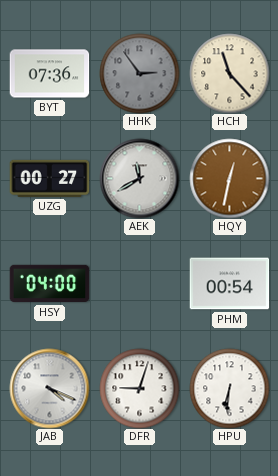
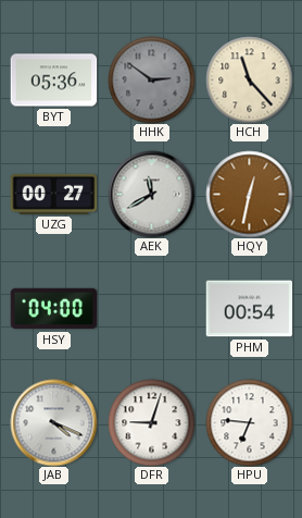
BYT: 07:36 -> 05:36
HHK: 2:54 -> 2:51
HPU: 6:31 -> 6:46
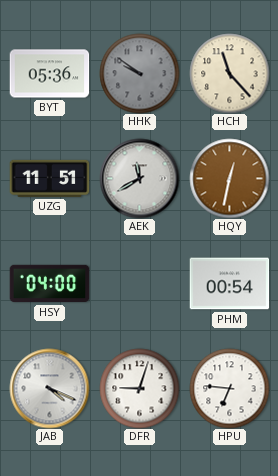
HHK: 2:51 -> 9:51
UZG: 00:27 -> 11:51
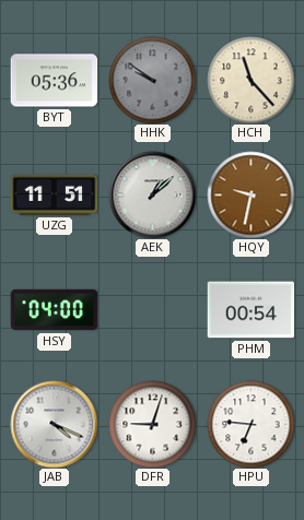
AEK: 11:40 -> 1:08
HQY: 12:32 -> 9:32
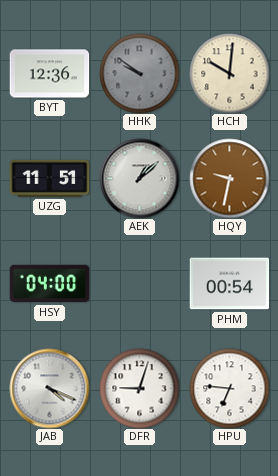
BYT: 05:36 -> 12:36
HCH: 11:23 -> 10:01
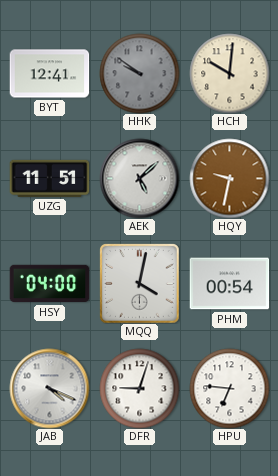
BYT: 12:36 -> 12:41
AEK: 1:08 -> 5:08
MQQ: none -> 4:02
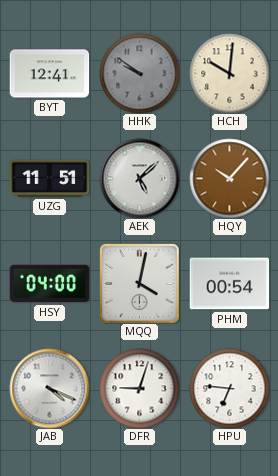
HQY: 9:32 -> 10:07
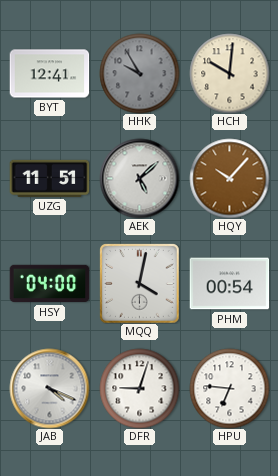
HHK: 9:51 -> 9:55
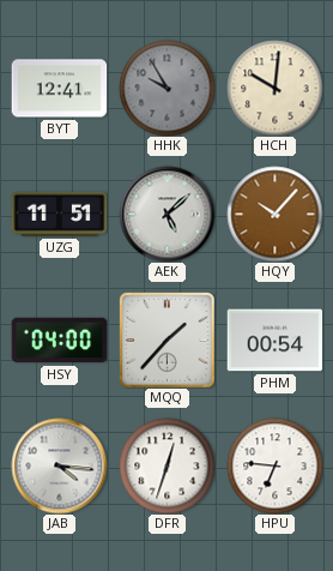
MQQ: 4:02 -> 1:37
JAB: 4:19 -> 4:16
DFR: 9:03 -> 12:33
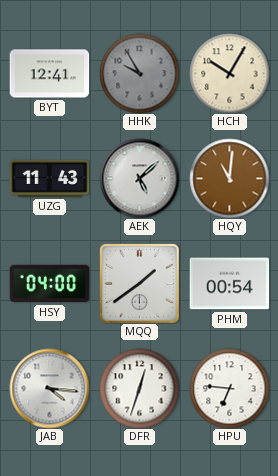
HCH: 10:01 -> 10:05
UZG: 11:51 -> 11:43
HQY: 10:07 -> 11:01
MQQ: 1:37 -> 1:39
